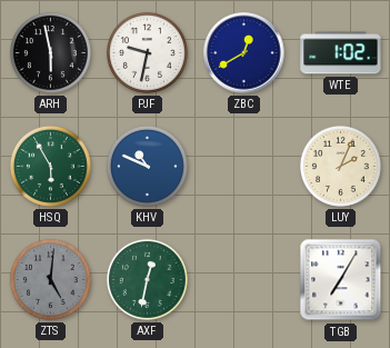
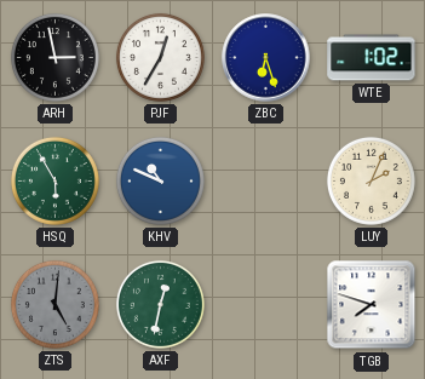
ARH: 5:58 -> 2:58
PJF: 9:32 -> 12:35
ZBC: 12:40 -> 6:27
TGB: 7:05 -> 7:48
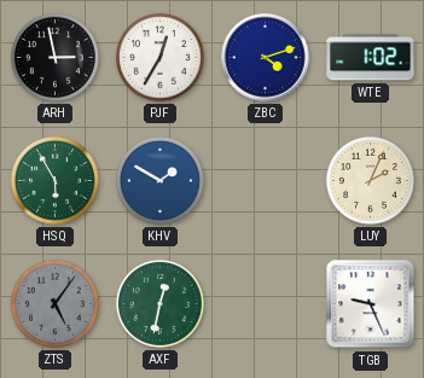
ZBC: 6:27 -> 4:12
KHV: 10:49 -> 1:50
ZTS: 5:01 -> 5:06
TGB: 7:48 -> 9:26
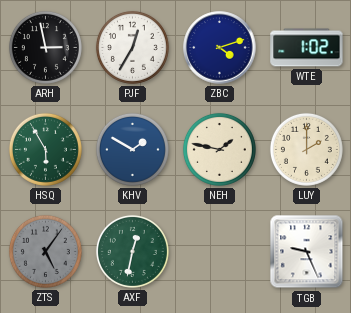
NEH: none -> 1:47
LUY: 2:04 -> 2:00
